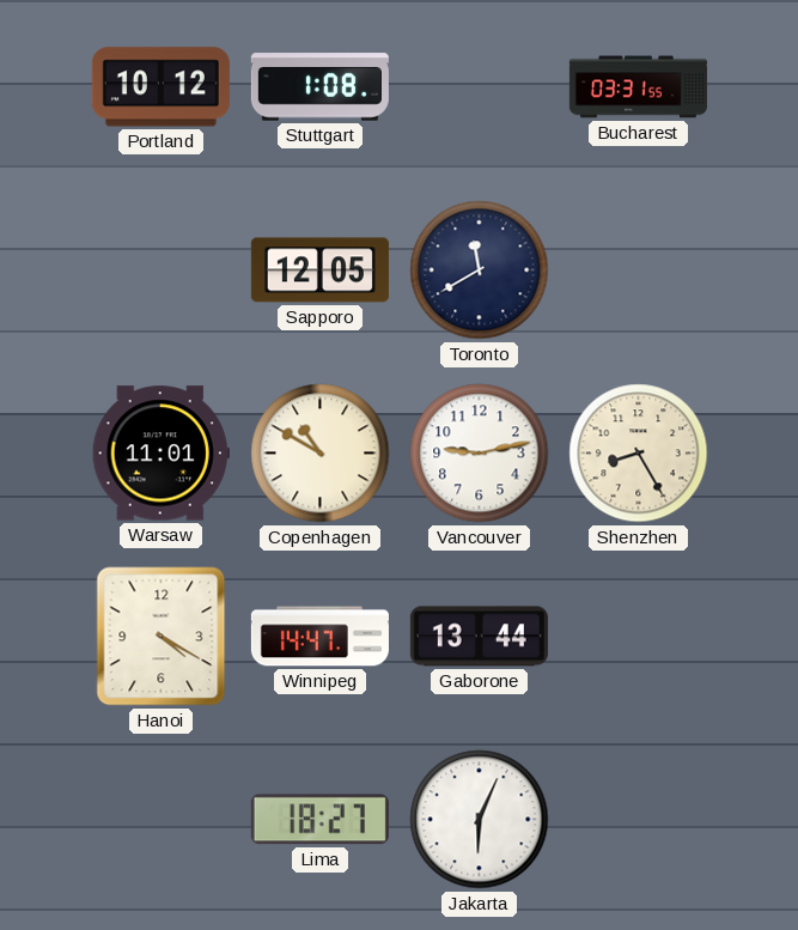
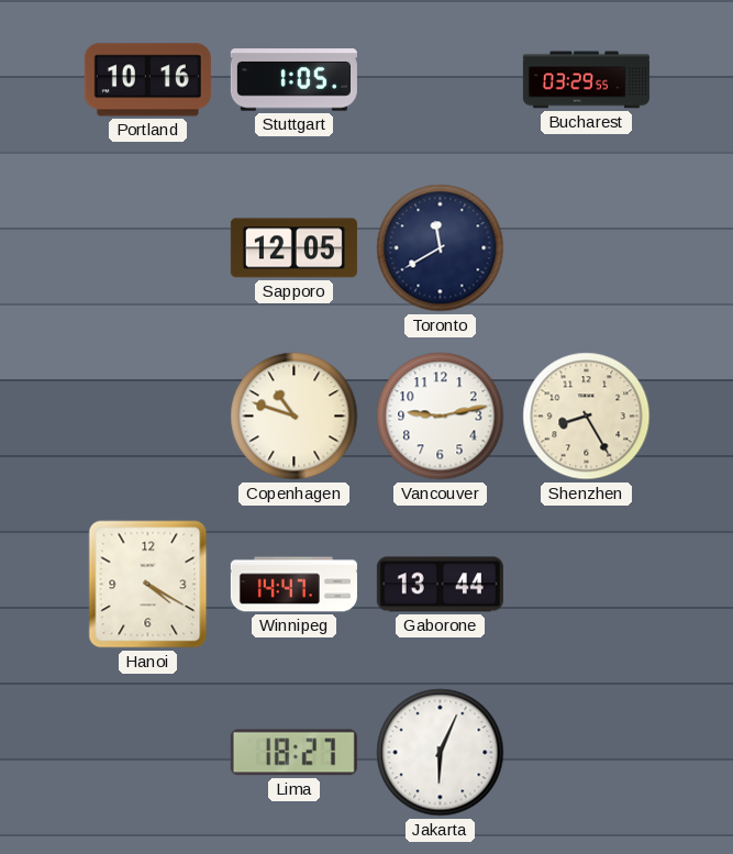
Portland: 10:12 -> 10:16
Stuttgart: 1:08 -> 1:05
Bucharest: 03:31 -> 03:29
Warsaw: 11:01 -> none
Copenhagen: 10:50 -> 10:48
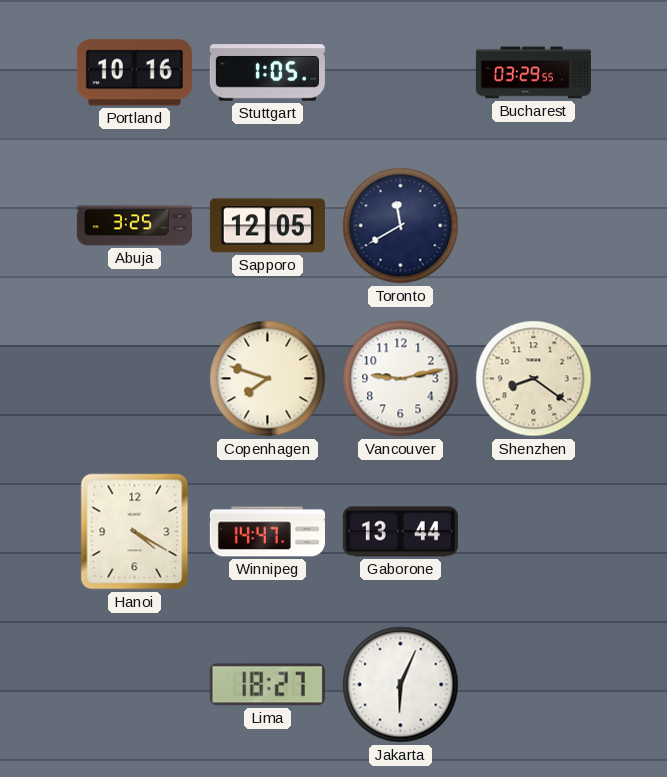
Abuja: none -> 3:25
Copenhagen: 10:48 -> 7:48
Shenzhen: 8:25 -> 8:21
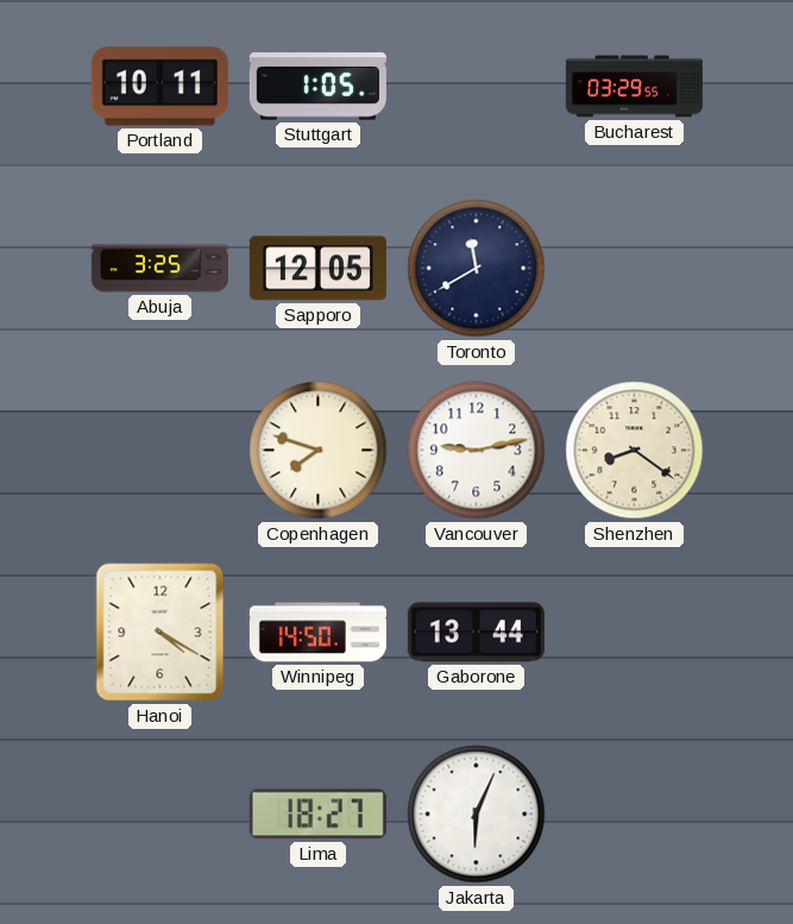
Portland: 10:16 -> 10:11
Winnipeg: 14:47 -> 14:50
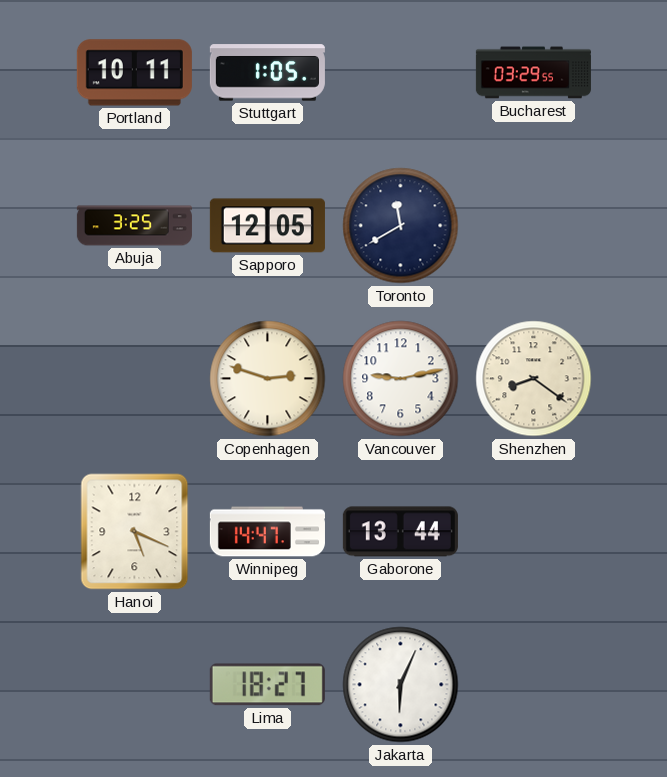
Copenhagen: 7:48 -> 2:48
Hanoi: 4:20 -> 5:19
Winnipeg: 14:50 -> 14:47
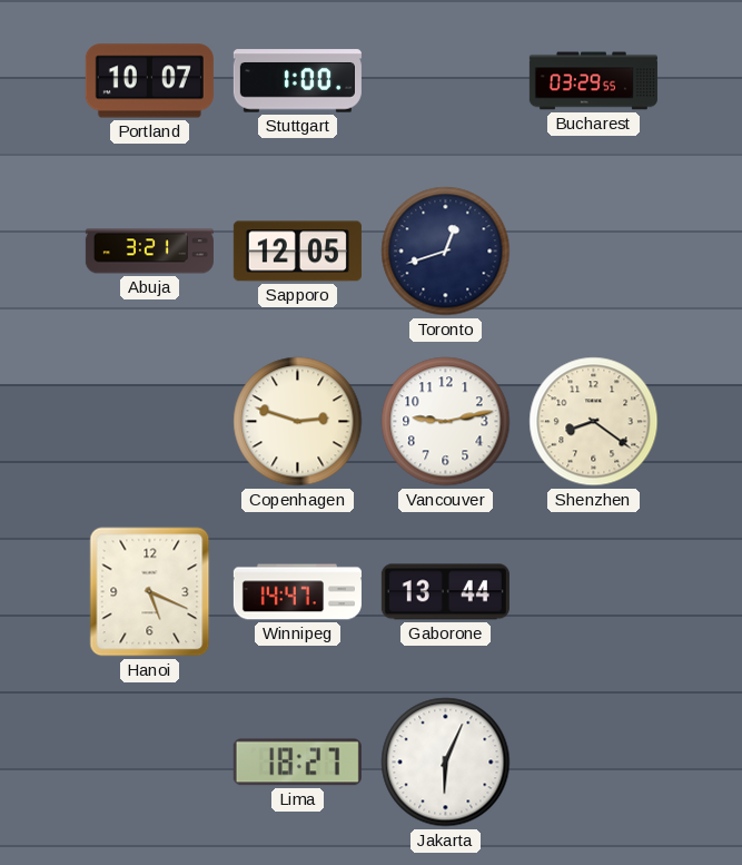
Portland: 10:11 -> 10:07
Stuttgart: 1:05 -> 1:00
Abuja: 3:25 -> 3:21
Toronto: 11:40 -> 12:42
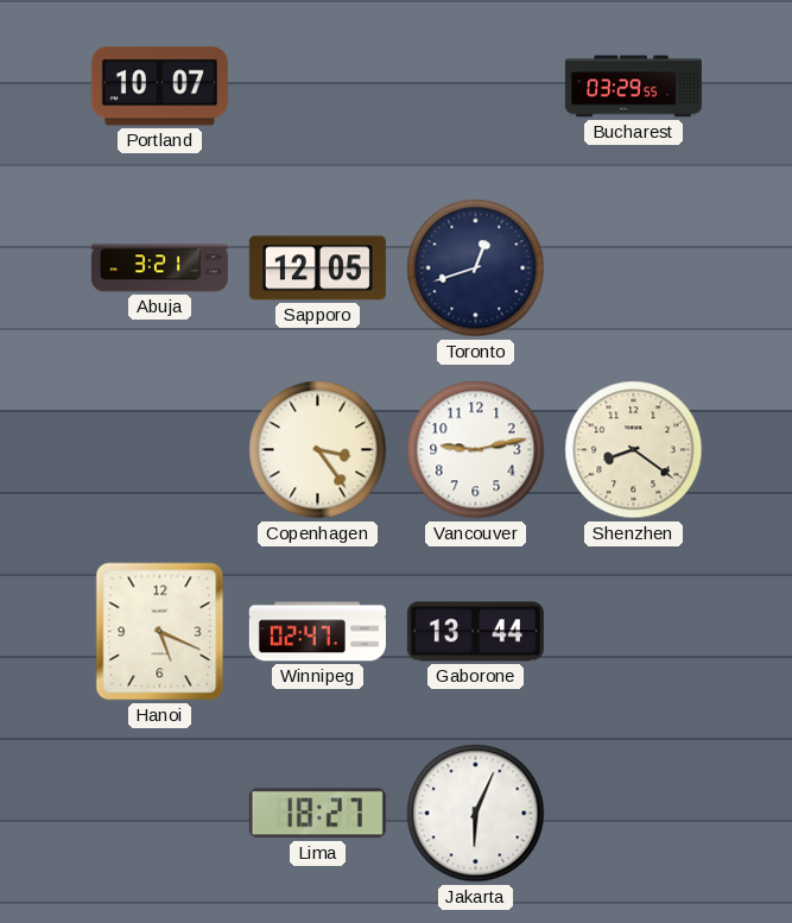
Stuttgart: 1:00 -> none
Copenhagen: 2:48 -> 3:24
Winnipeg: 14:47 -> 02:47
